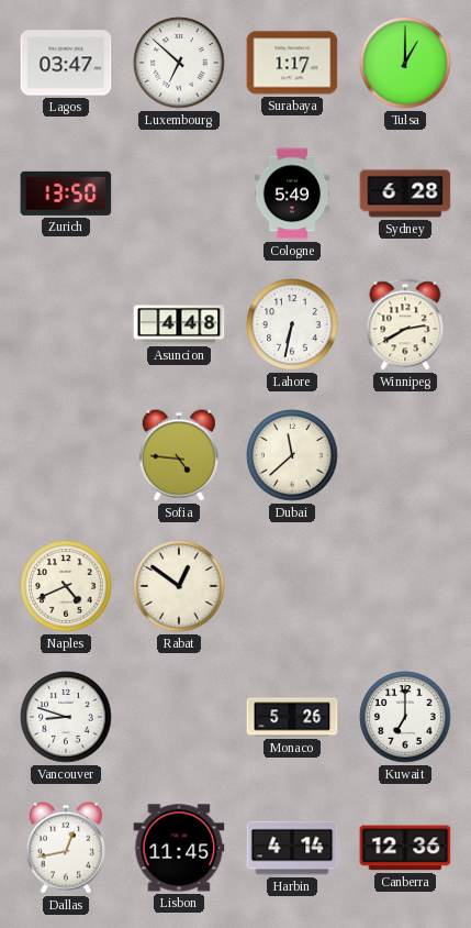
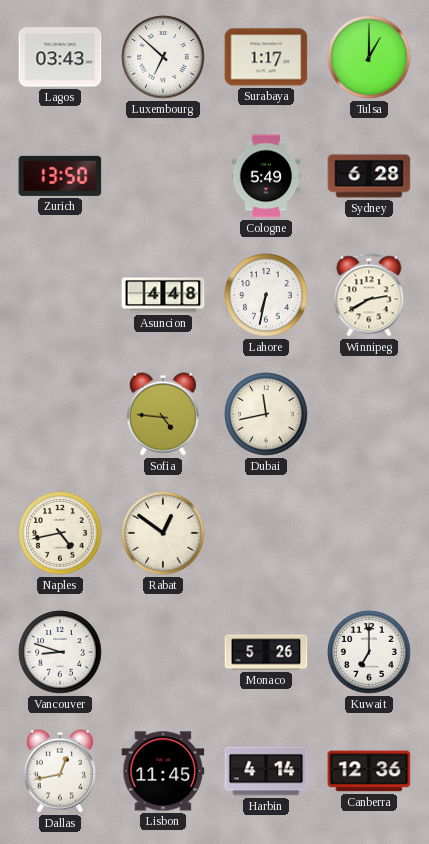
Lagos: 03:47 -> 03:43
Dubai: 11:38 -> 11:43
Naples: 4:41 -> 4:43
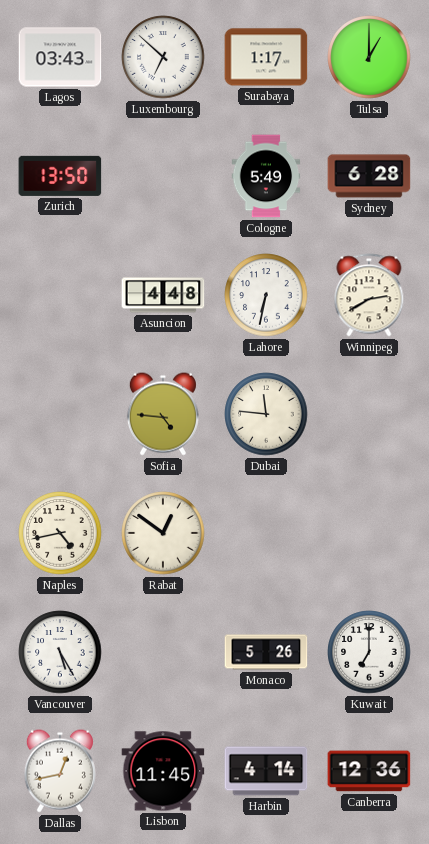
Dubai: 11:43 -> 11:46
Vancouver: 8:48 -> 5:25
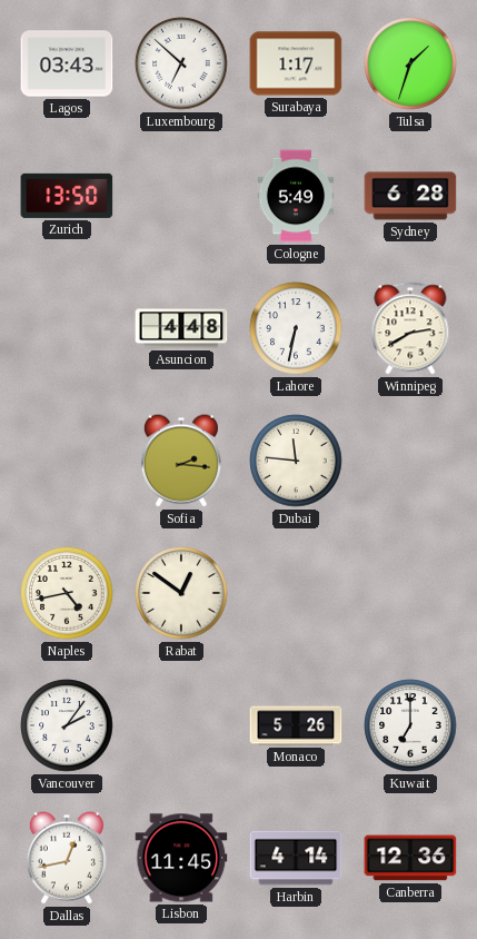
Tulsa: 1:00 -> 1:33
Sofia: 4:46 -> 2:16
Vancouver: 5:25 -> 2:06
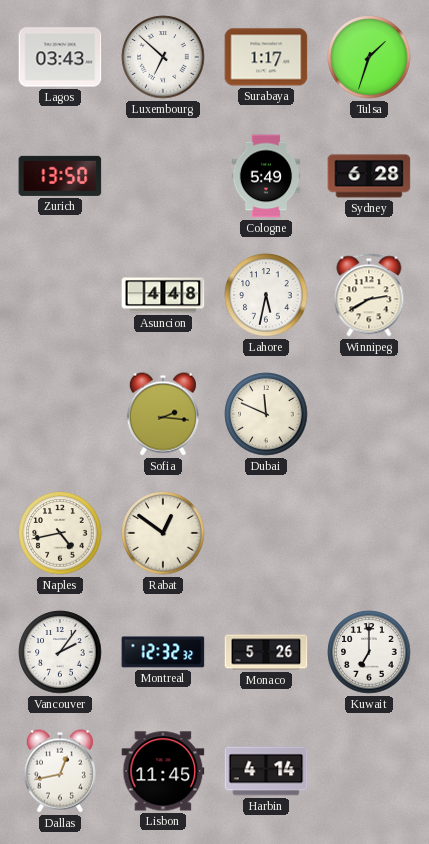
Lahore: 6:32 -> 5:32
Dubai: 11:46 -> 11:49
Montreal: none -> 12:32
Canberra: 12:36 -> none
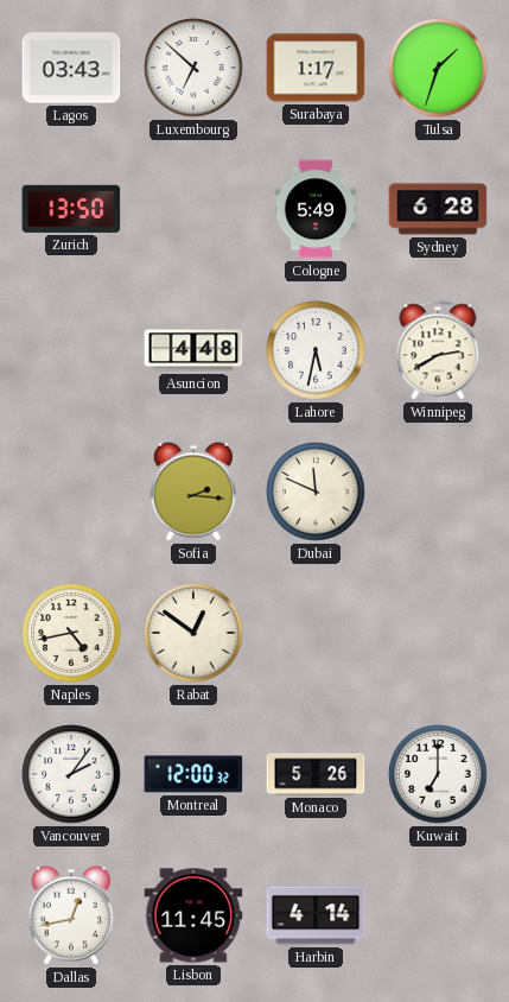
Montreal: 12:32 -> 12:00
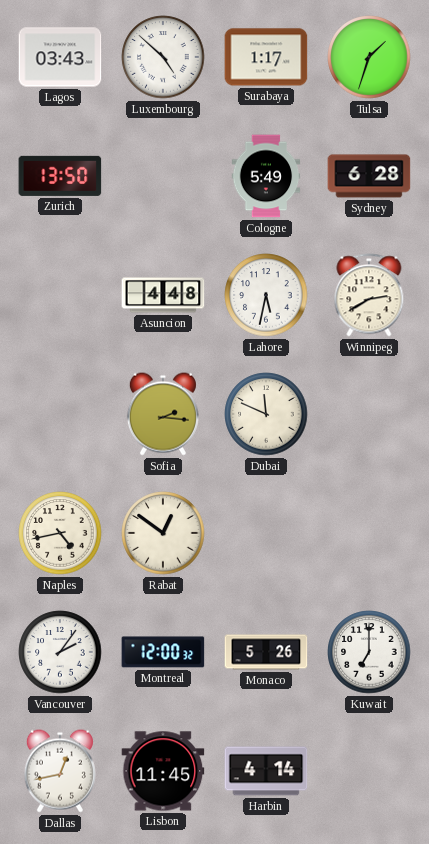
Luxembourg: 6:52 -> 4:52
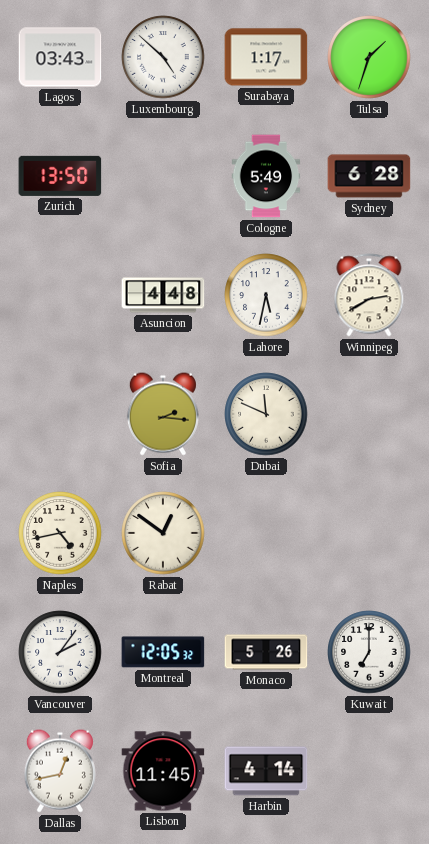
Montreal: 12:00 -> 12:05
